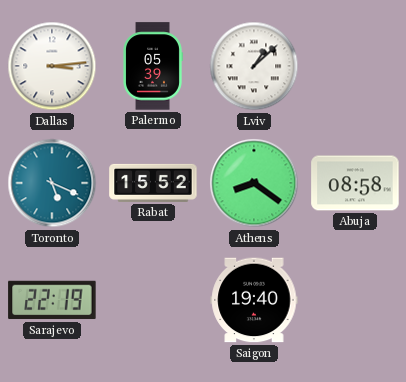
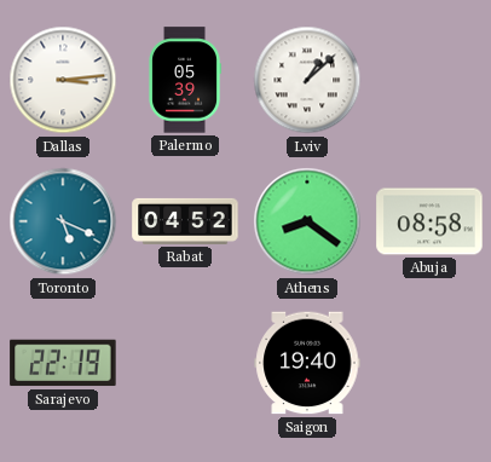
Rabat: 15:52 -> 04:52
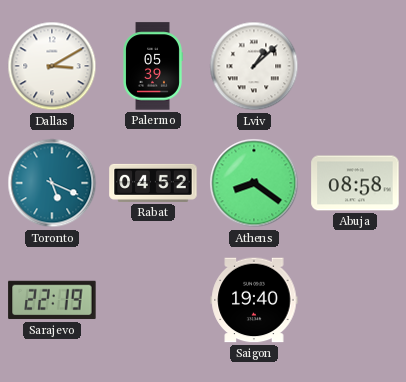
Dallas: 3:14 -> 3:10
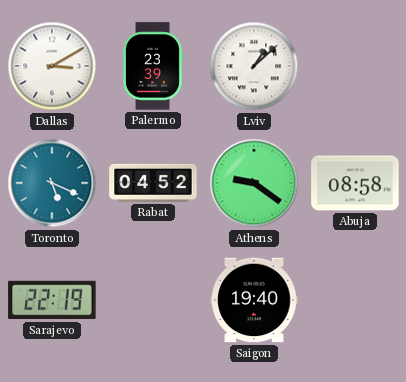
Palermo: 05:39 -> 23:39
Athens: 8:21 -> 9:21
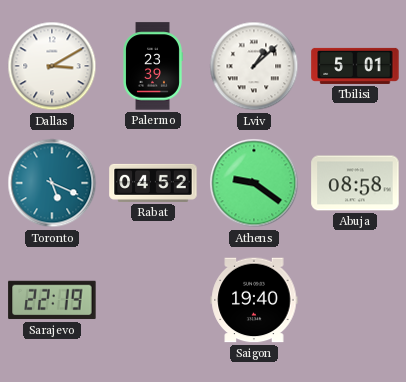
Tbilisi: none -> 5:01
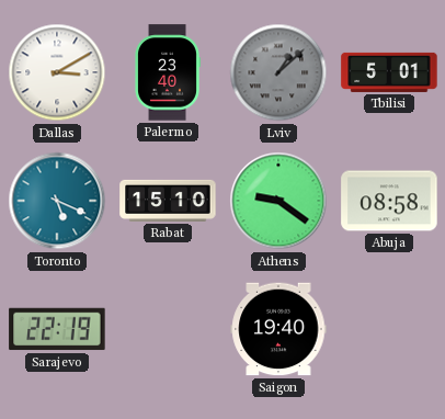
Palermo: 23:39 -> 23:40
Lviv dial: white -> grey
Rabat: 04:52 -> 15:10
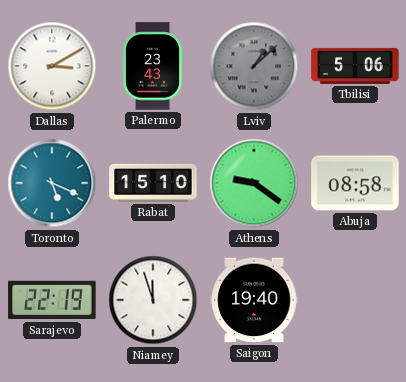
Palermo: 23:40 -> 23:43
Tbilisi: 5:01 -> 5:06
Niamey: none -> 11:57
